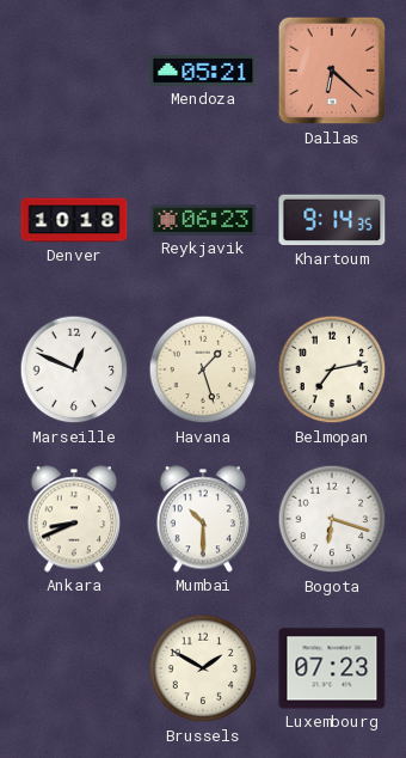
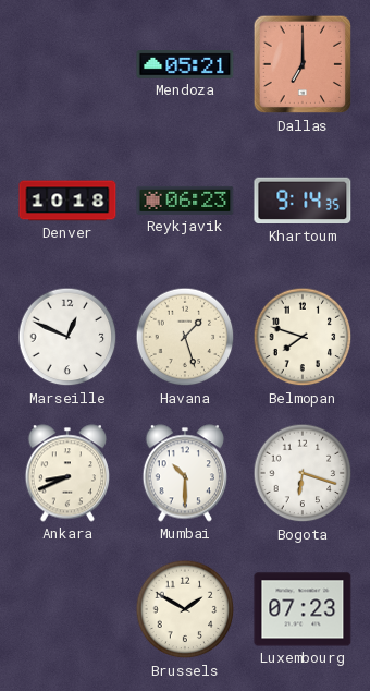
Dallas: 6:22 -> 7:00
Belmopan: 7:13 -> 7:48
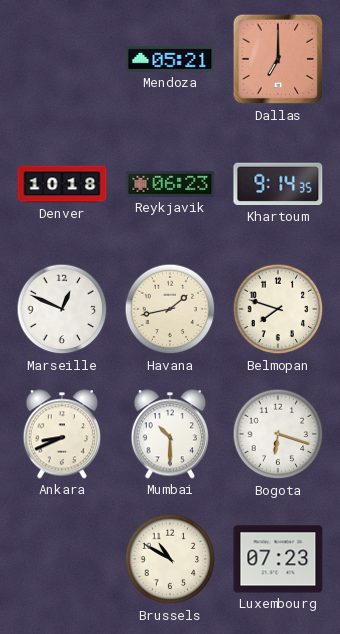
Havana: 1:27 -> 1:43
Brussels: 1:50 -> 10:50
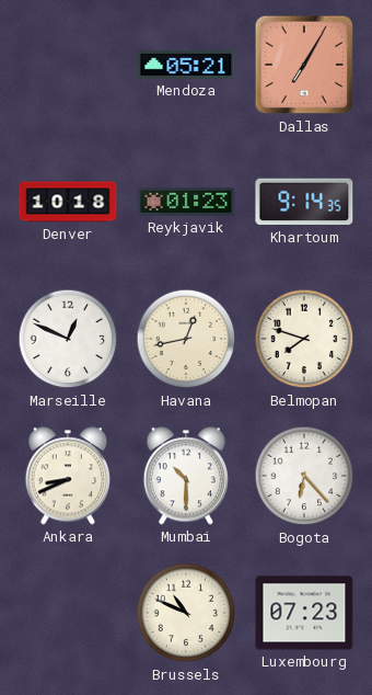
Dallas: 7:00 -> 7:05
Reykjavik: 06:23 -> 01:23
Havana: 1:43 -> 12:43
Bogota: 6:18 -> 6:23
Brussels: 10:50 -> 10:49
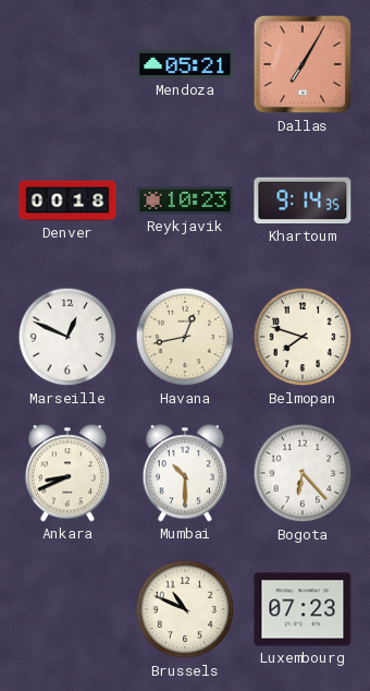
Denver: 10:18 -> 00:18
Reykjavik: 01:23 -> 10:23
